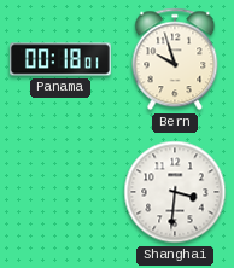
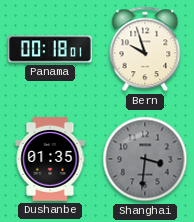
Dushanbe: none -> 01:35
Shanghai dial: white -> grey
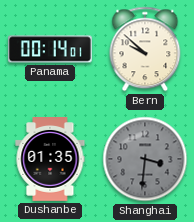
Panama: 00:18 -> 00:14
Bern: 9:57 -> 9:52
